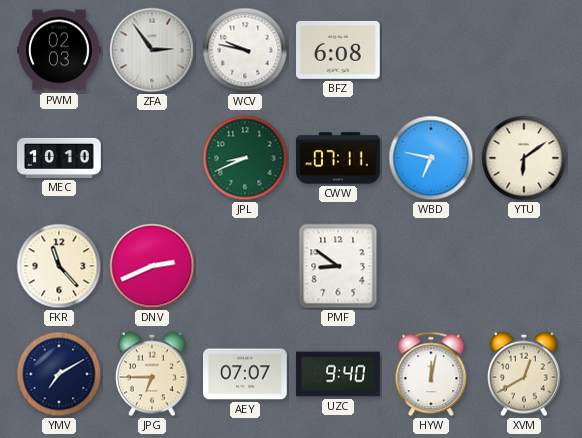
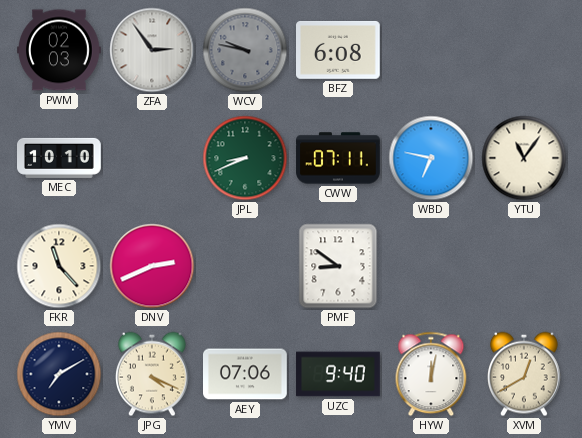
WCV dial: white -> grey
YTU: 6:09 -> 11:06
JPG: 6:45 -> 4:19
AEY: 07:07 -> 07:06
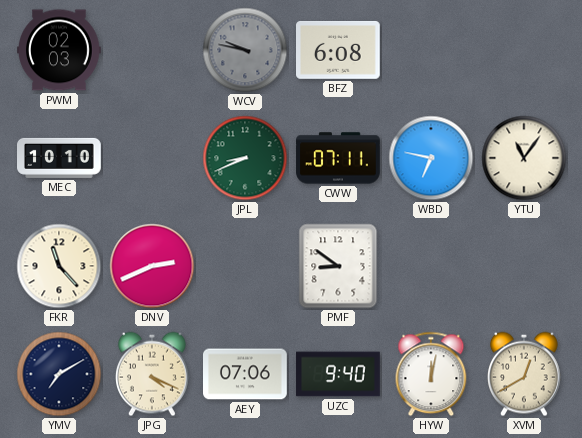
ZFA: 2:54 -> none
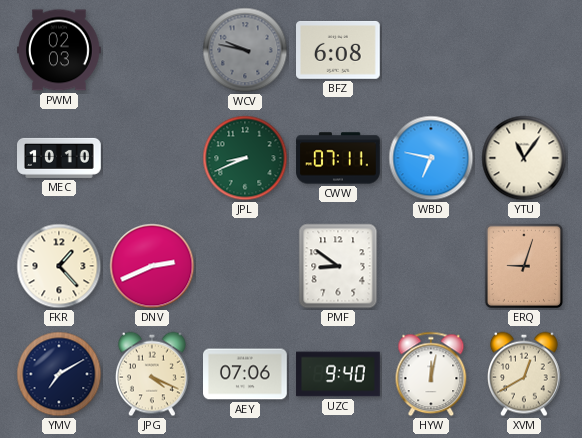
FKR: 11:23 -> 1:23
ERQ: none -> 9:03
